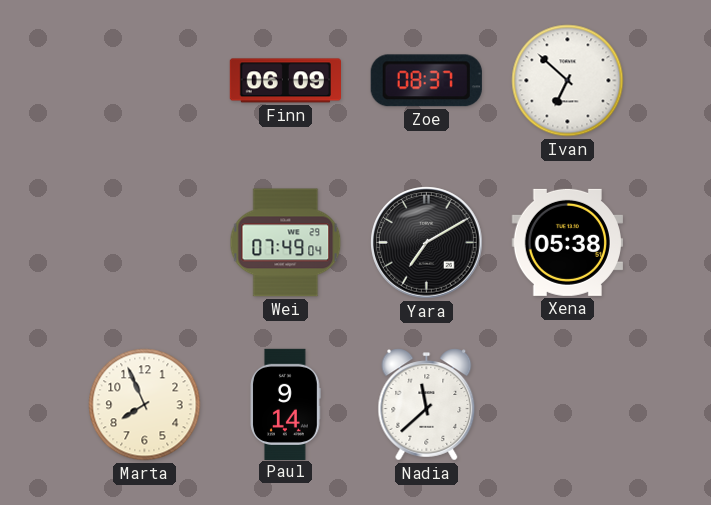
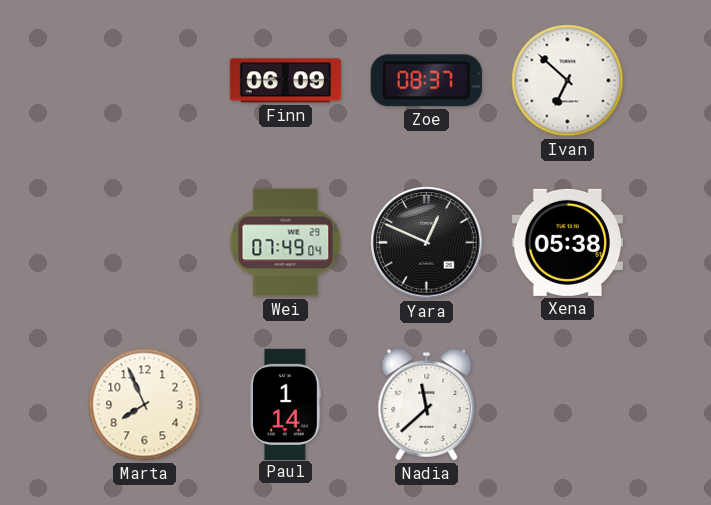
Yara: 7:10 -> 12:49
Paul: 9:14 -> 1:14
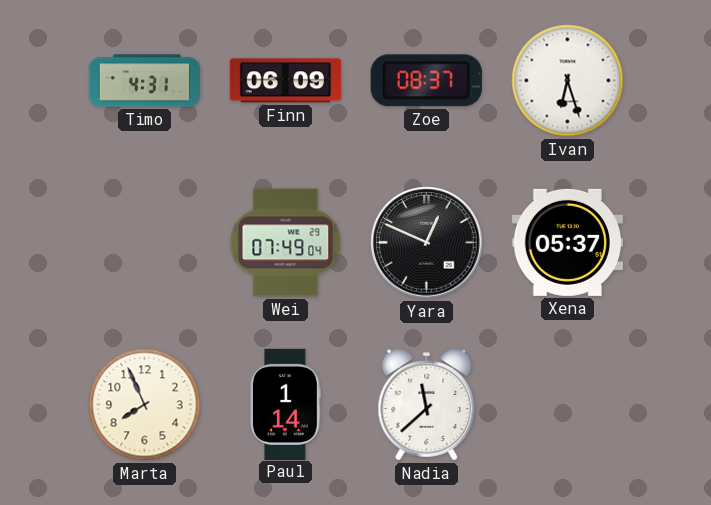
Timo: none -> 4:31
Ivan: 6:52 -> 6:27
Xena: 05:38 -> 05:37
